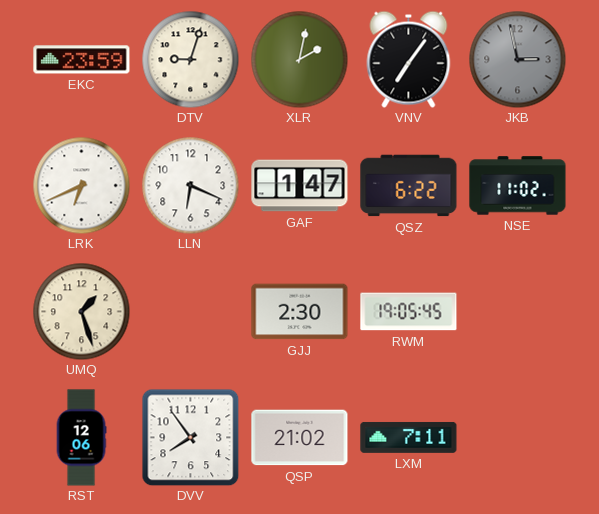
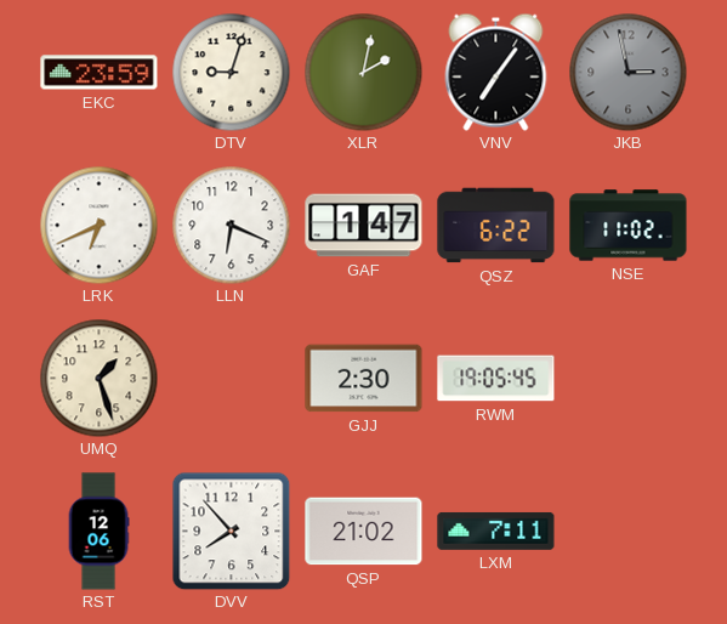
DVV: 7:54 -> 7:53
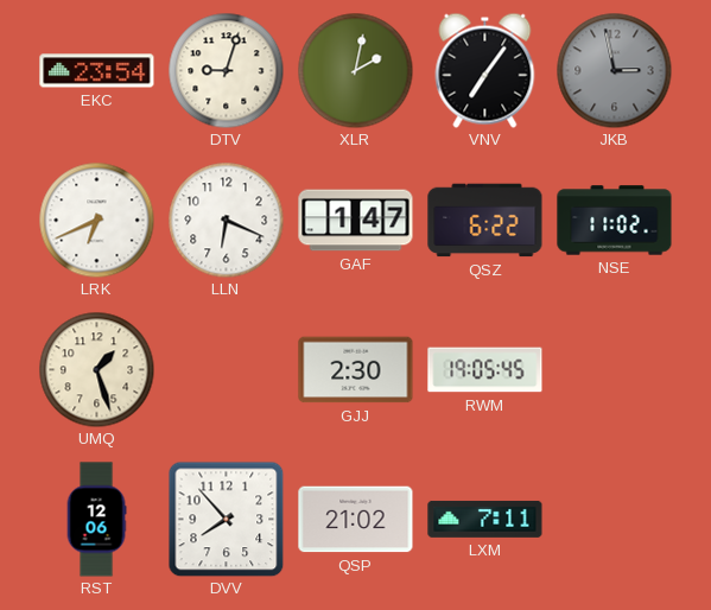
EKC: 23:59 -> 23:54
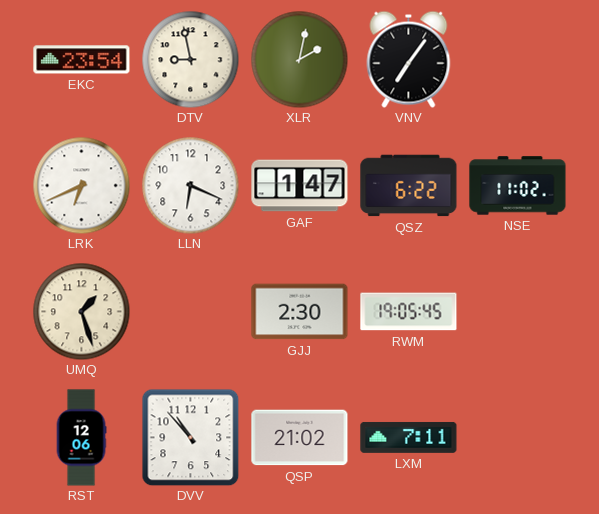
DTV: 9:03 -> 8:58
JKB: 2:58 -> none
DVV: 7:53 -> 10:53
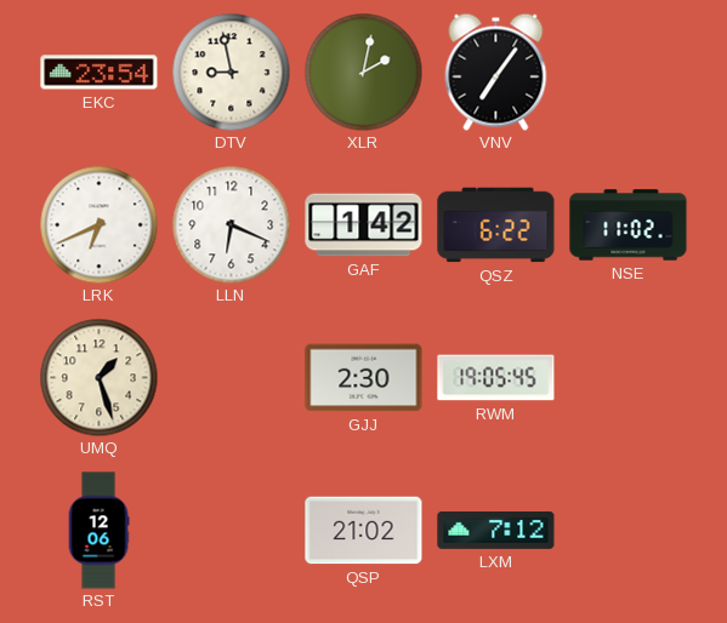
GAF: 1:47 -> 1:42
DVV: 10:53 -> none
LXM: 7:11 -> 7:12
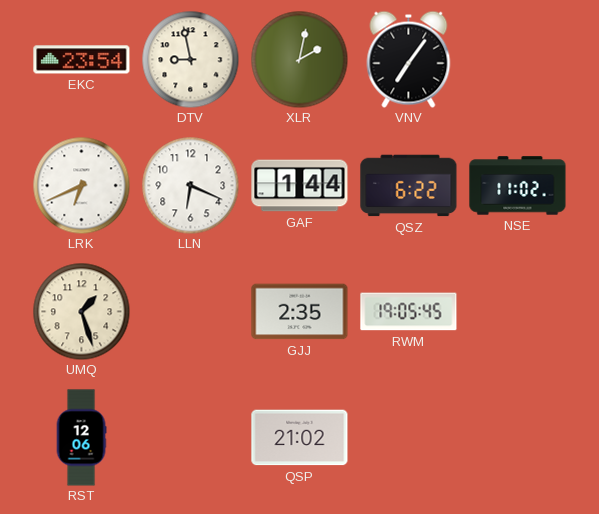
GAF: 1:42 -> 1:44
GJJ: 2:30 -> 2:35
LXM: 7:12 -> none
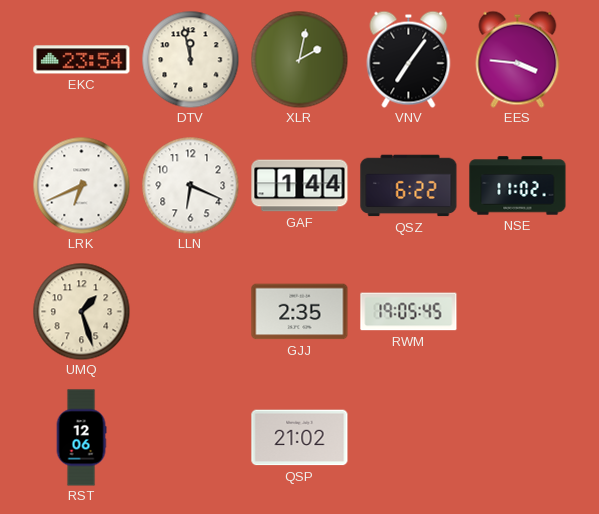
DTV: 8:58 -> 11:58
EES: none -> 3:46
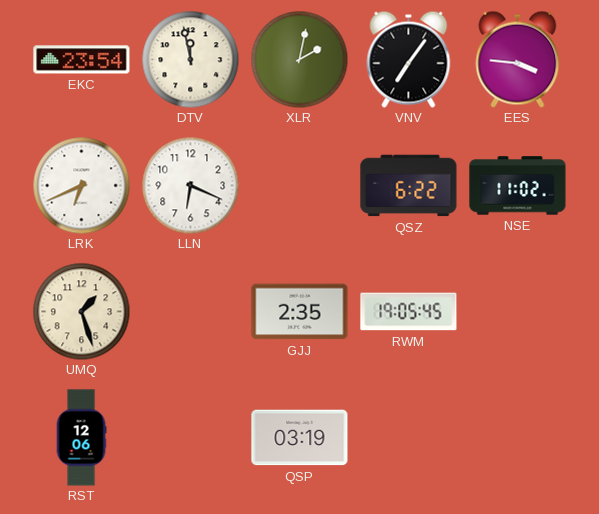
GAF: 1:44 -> none
QSP: 21:02 -> 03:19
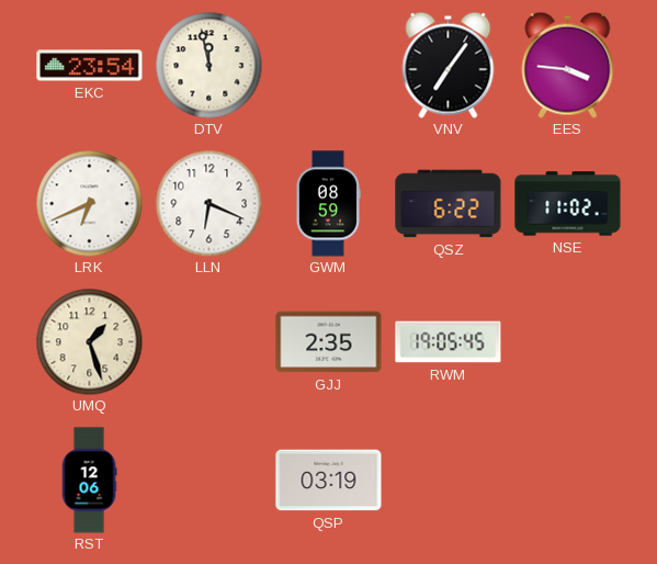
XLR: 2:02 -> none
GWM: none -> 08:59
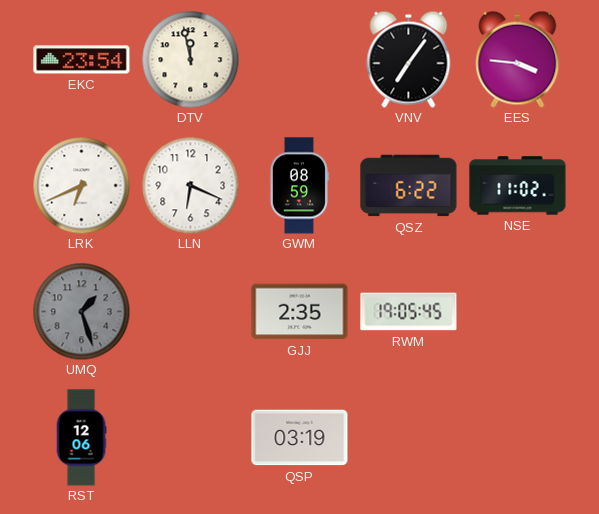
UMQ dial: cream -> grey
